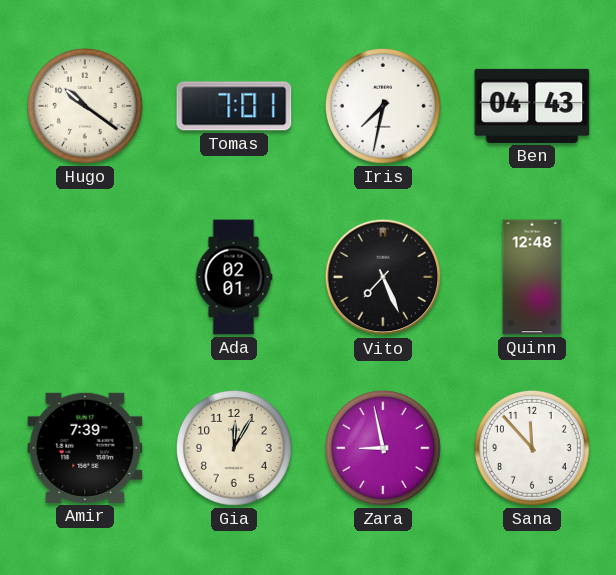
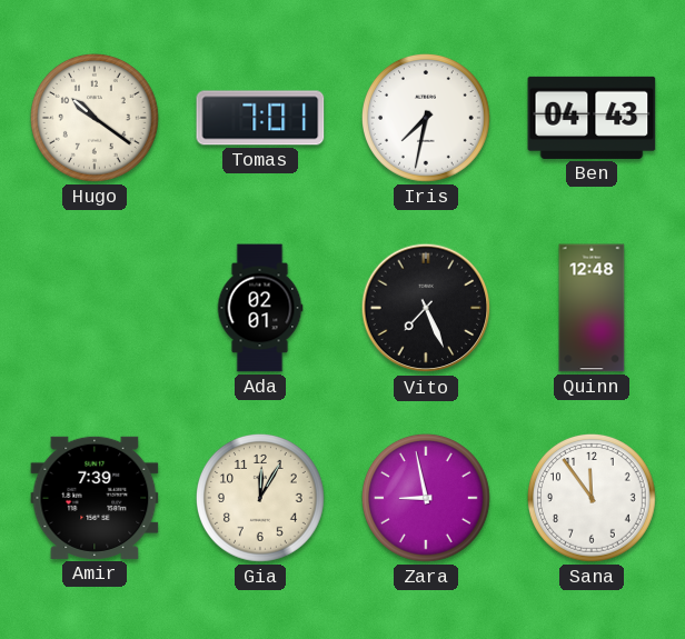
Sana: 11:53 -> 11:54
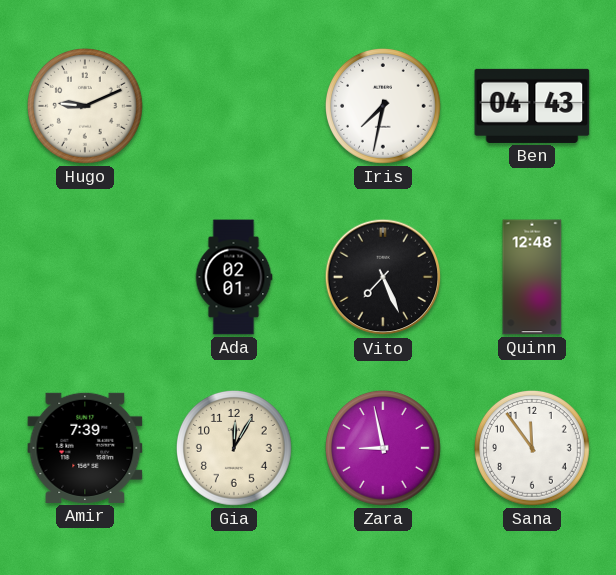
Hugo: 10:21 -> 9:11
Tomas: 7:01 -> none
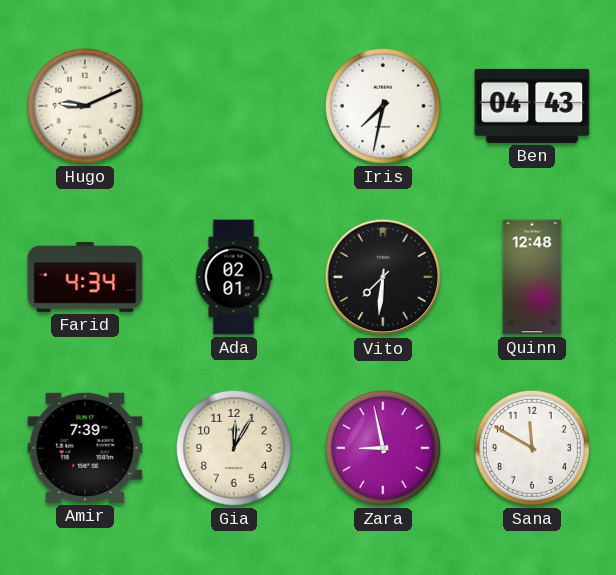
Farid: none -> 4:34
Vito: 7:26 -> 7:31
Sana: 11:54 -> 11:50
